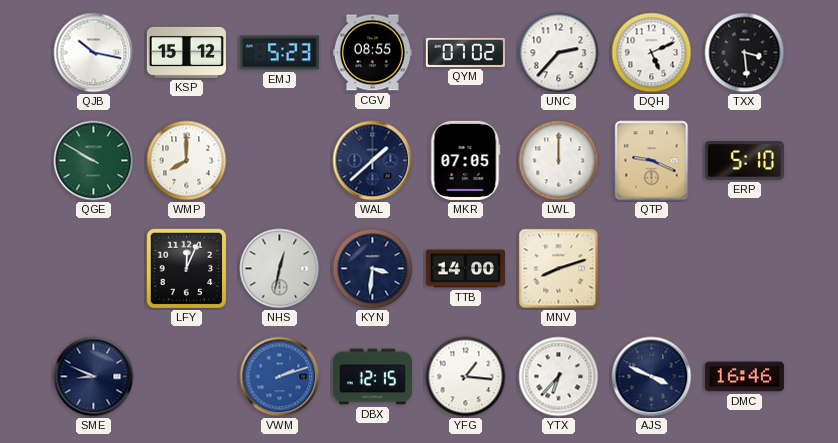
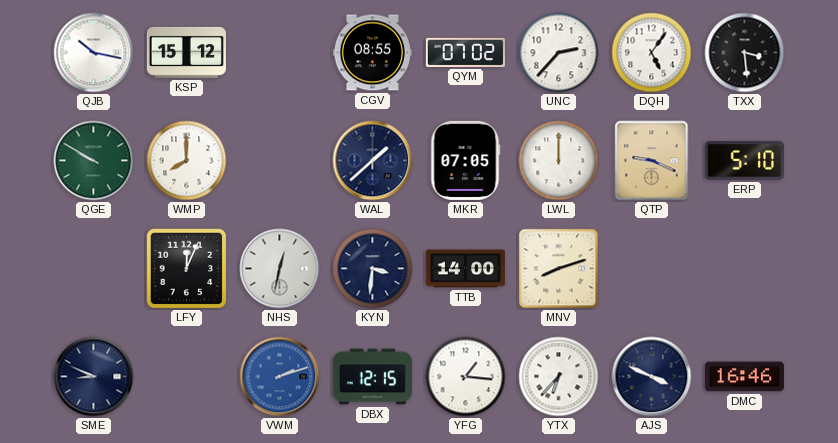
EMJ: 5:23 -> none
DQH: 5:11 -> 5:06
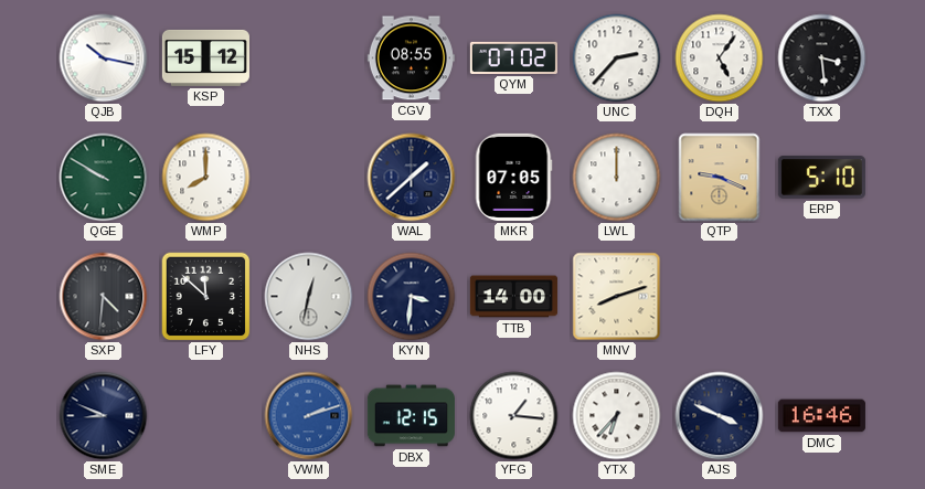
SXP: none -> 4:31
LFY: 12:04 -> 11:52
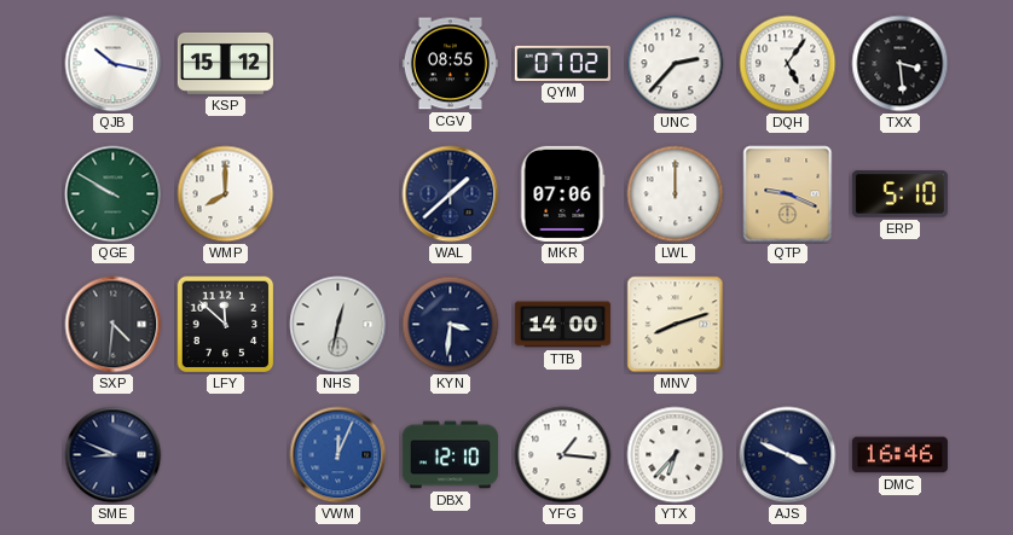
MKR: 07:05 -> 07:06
VWM: 2:12 -> 12:04
DBX: 12:15 -> 12:10
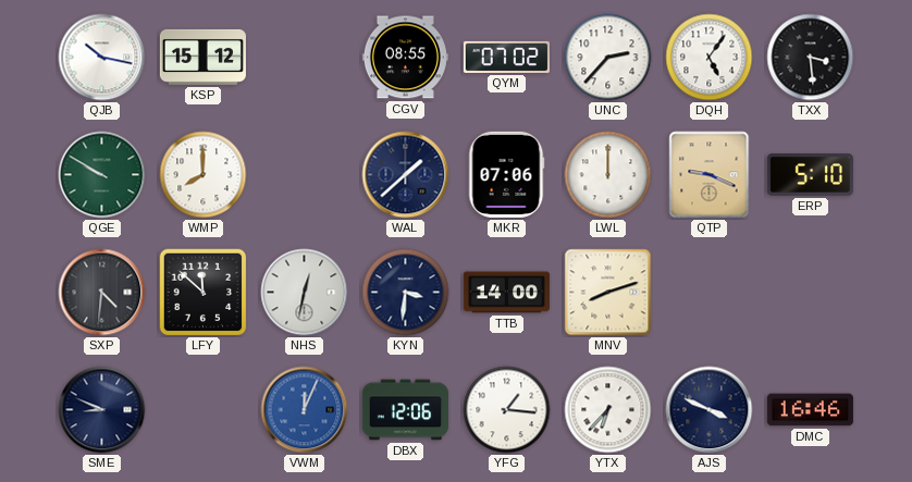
DBX: 12:10 -> 12:06
